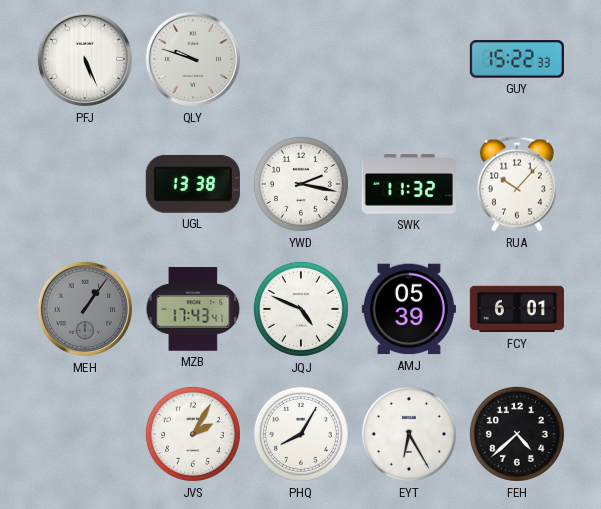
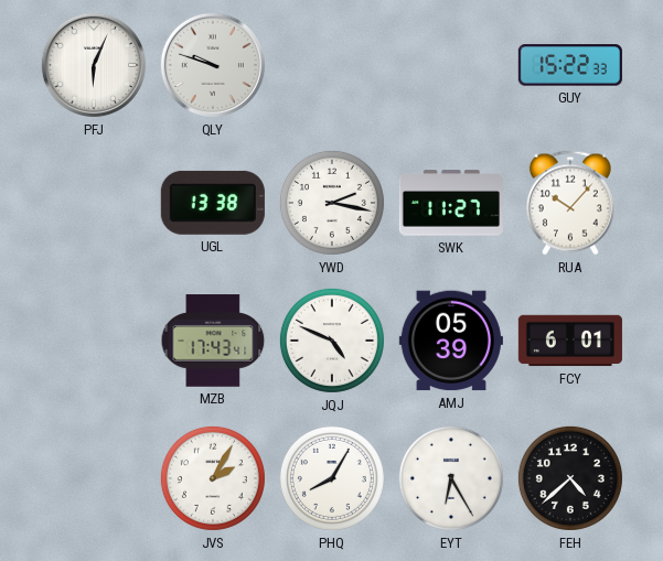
PFJ: 5:26 -> 6:04
SWK: 11:32 -> 11:27
MEH: 1:06 -> none
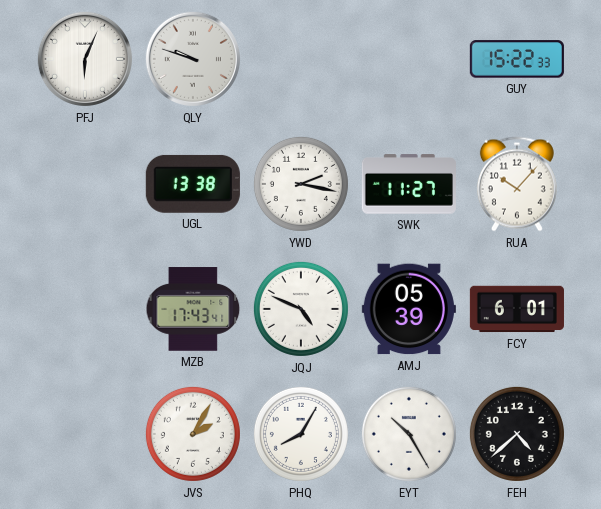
EYT: 6:25 -> 10:25
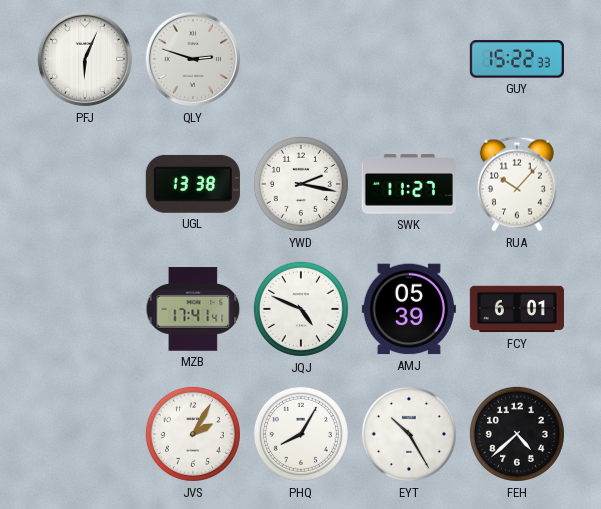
QLY: 9:48 -> 2:48
MZB: 17:43 -> 17:41
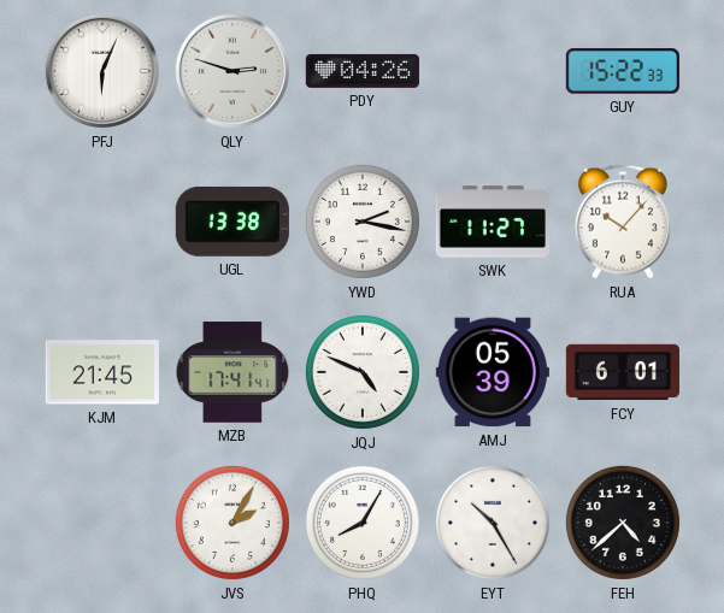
PDY: none -> 04:26
KJM: none -> 21:45
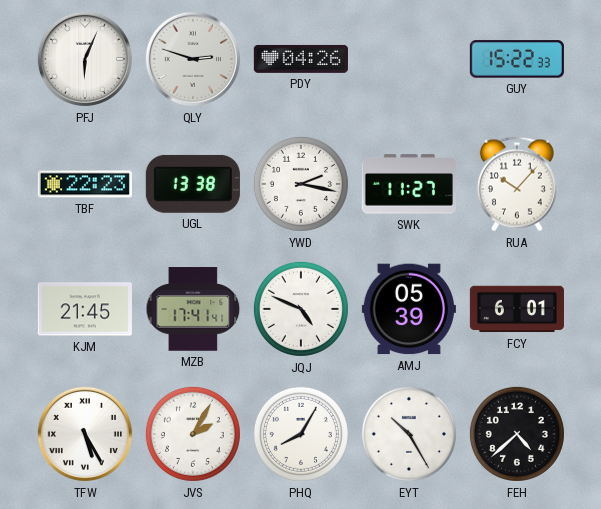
TBF: none -> 22:23
TFW: none -> 5:25
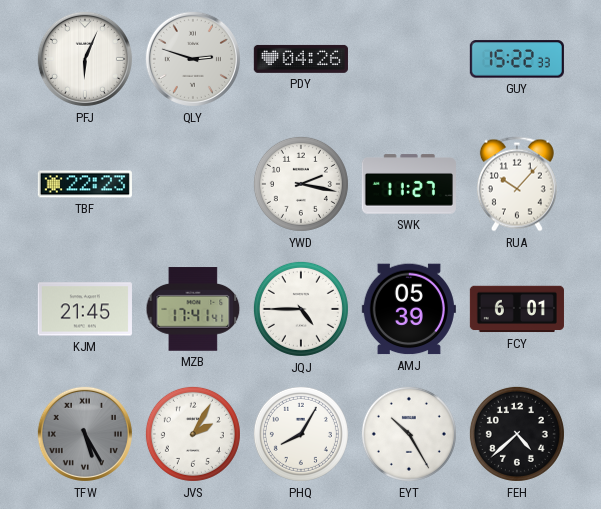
UGL: 13:38 -> none
JQJ: 4:49 -> 4:45
TFW dial: white -> grey
